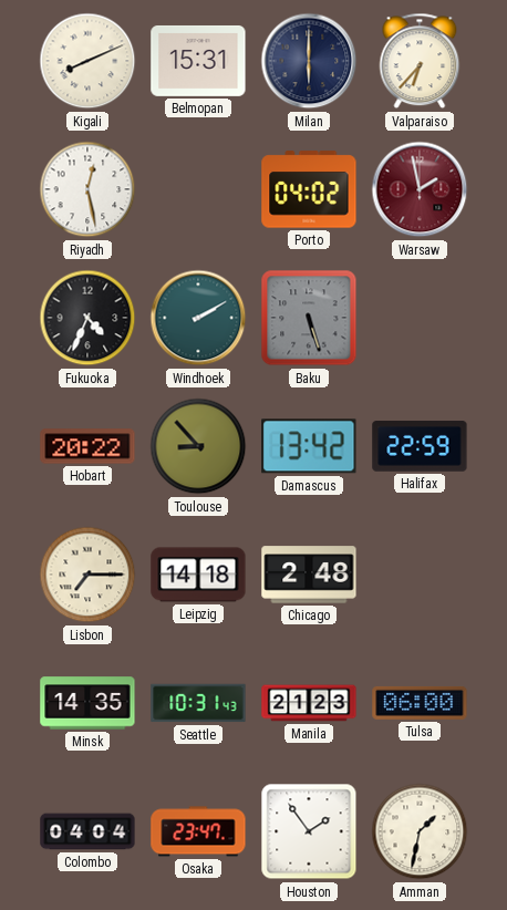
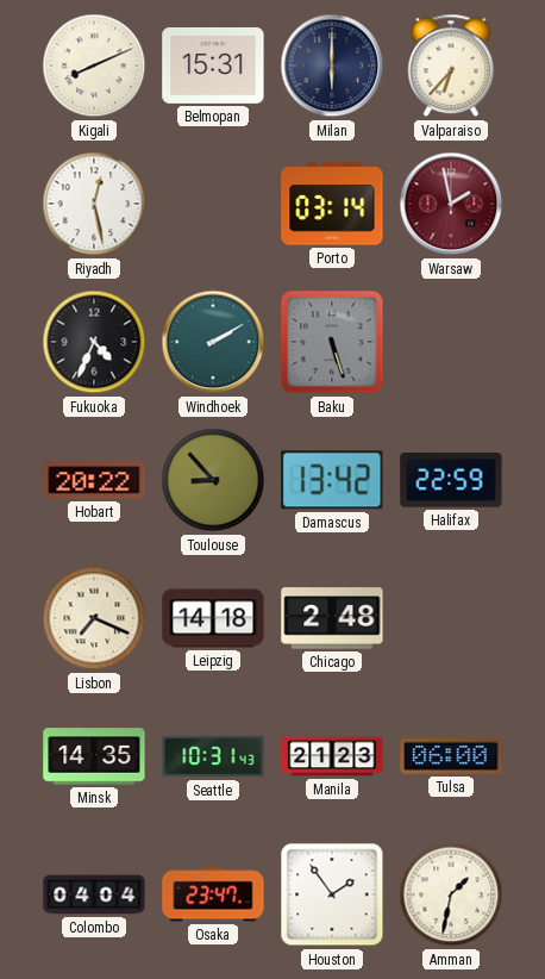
Porto: 04:02 -> 03:14
Lisbon: 7:15 -> 7:19
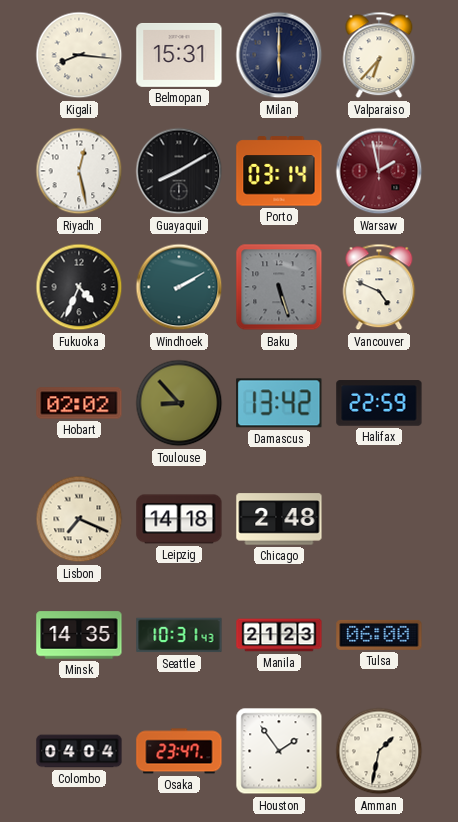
Kigali: 8:11 -> 8:16
Guayaquil: none -> 8:10
Vancouver: none -> 4:49
Hobart: 20:22 -> 02:02
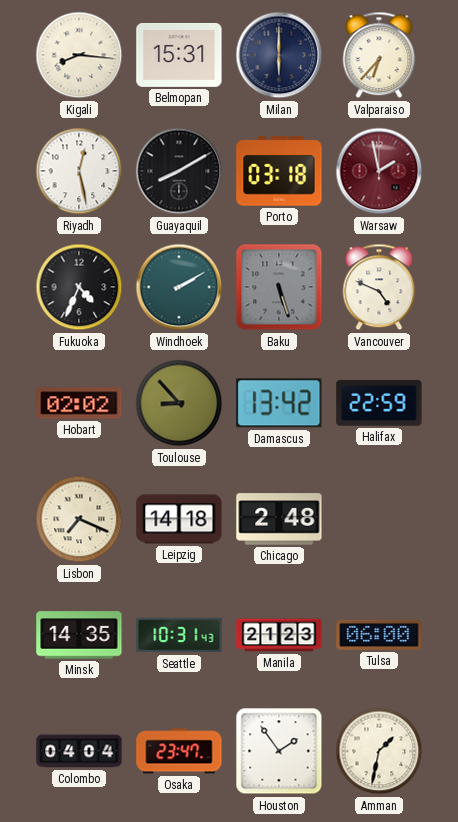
Porto: 03:14 -> 03:18
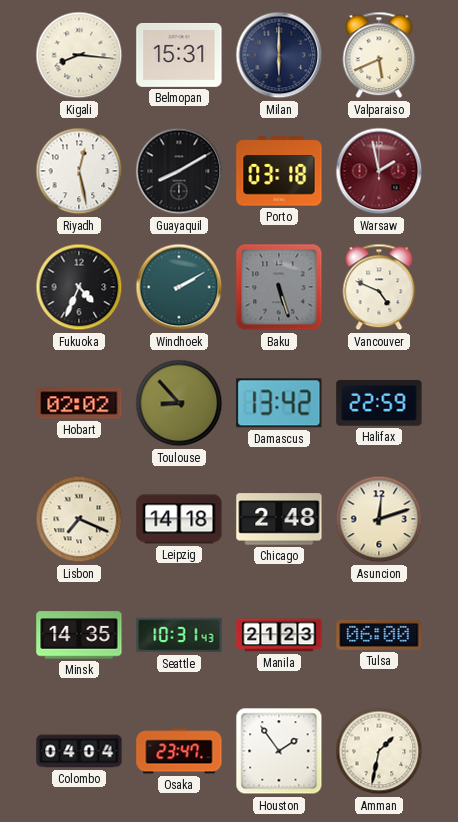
Valparaiso: 6:37 -> 5:41
Asuncion: none -> 12:12
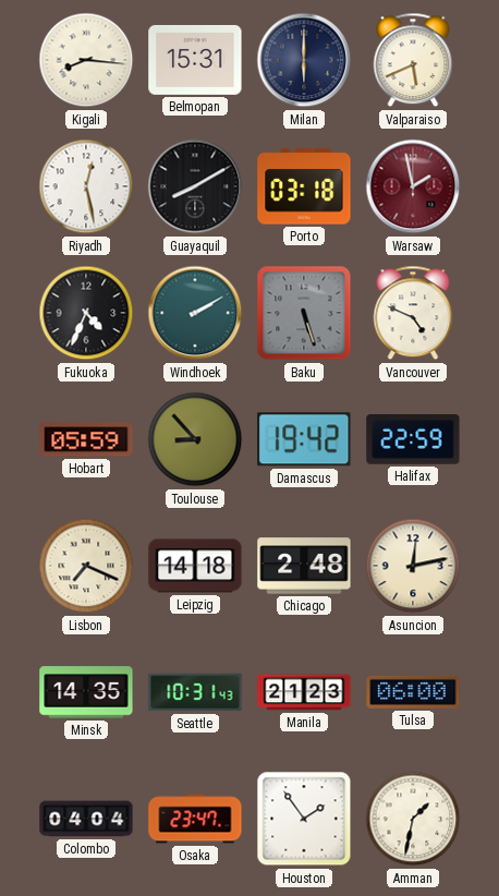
Hobart: 02:02 -> 05:59
Damascus: 13:42 -> 19:42
Asuncion: 12:12 -> 12:13
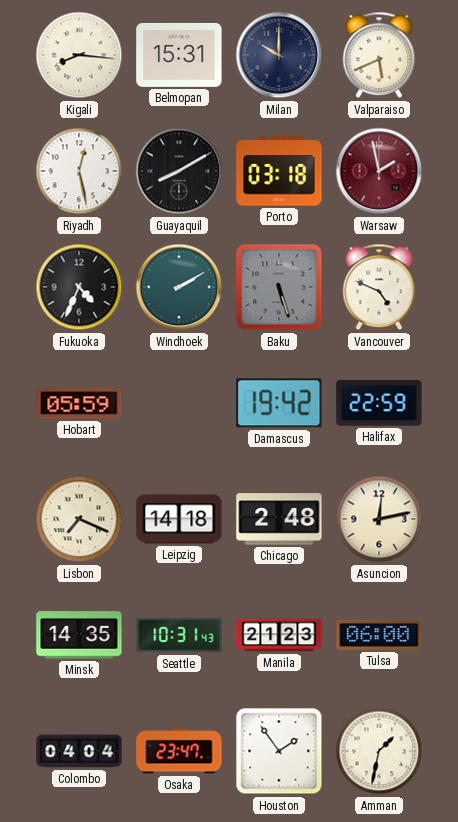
Milan: 6:00 -> 10:00
Toulouse: 8:53 -> none
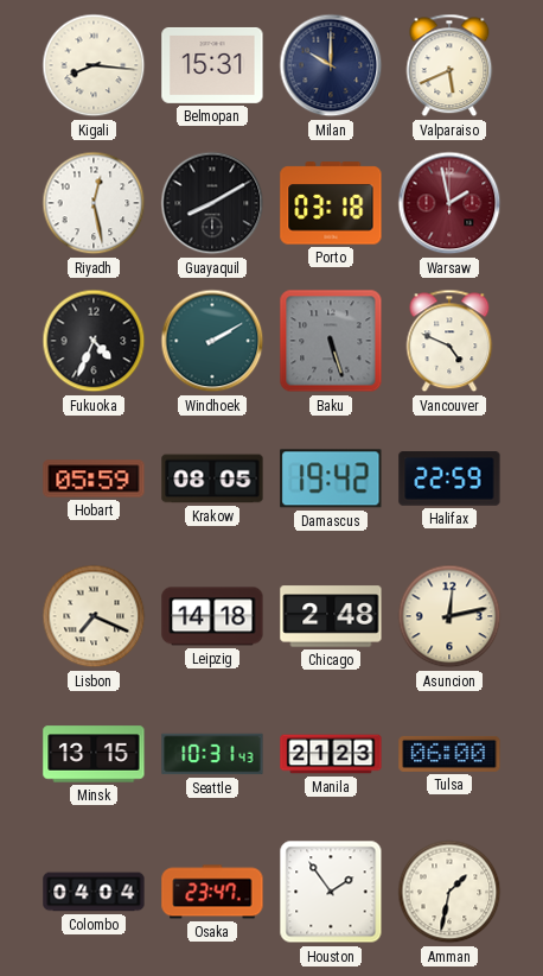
Krakow: none -> 08:05
Minsk: 14:35 -> 13:15
